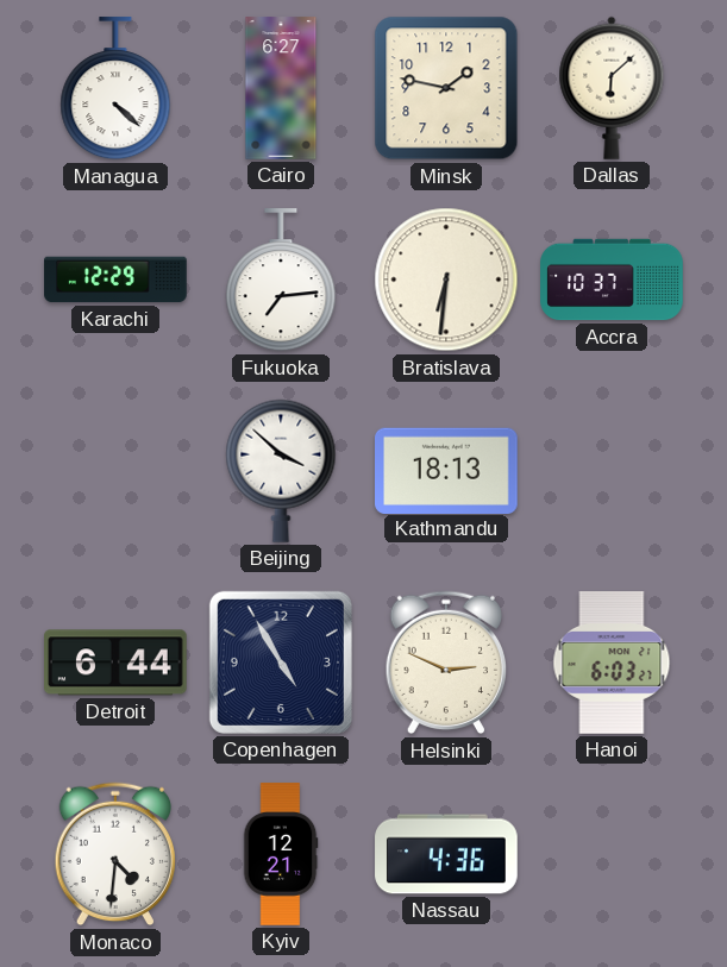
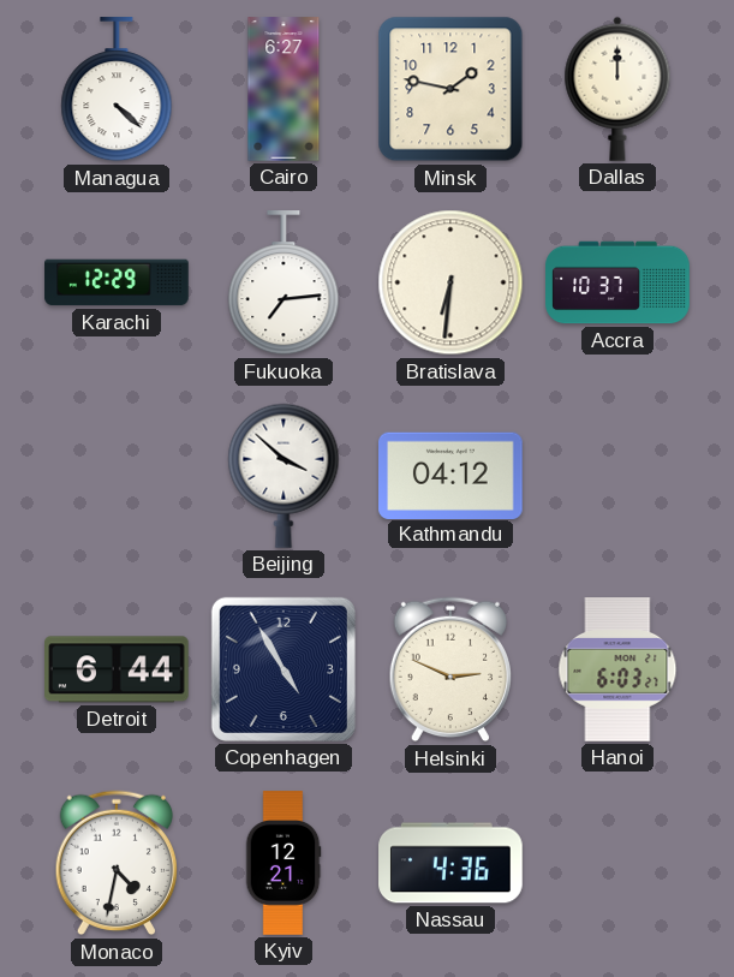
Dallas: 6:08 -> 12:00
Kathmandu: 18:13 -> 04:12
Monaco: 4:31 -> 4:32
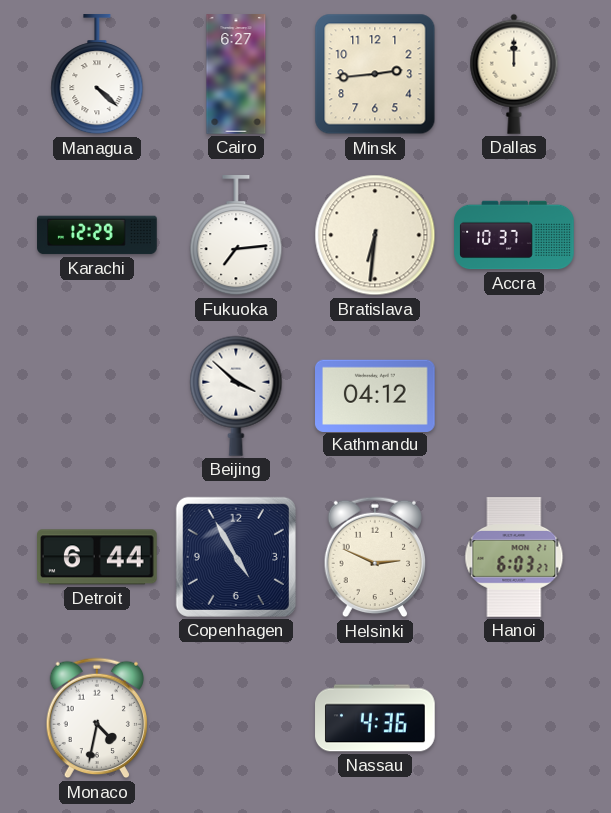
Minsk: 1:47 -> 2:44
Kyiv: 12:21 -> none
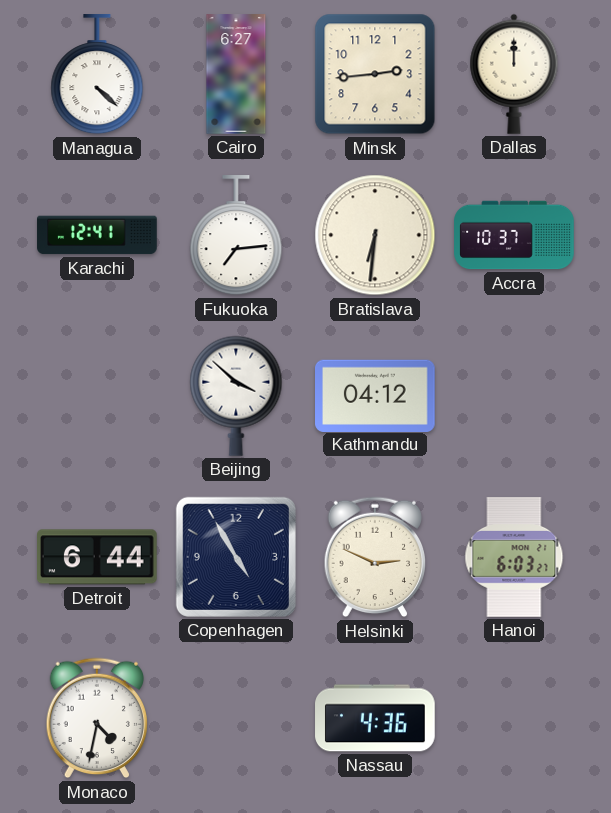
Karachi: 12:29 -> 12:41
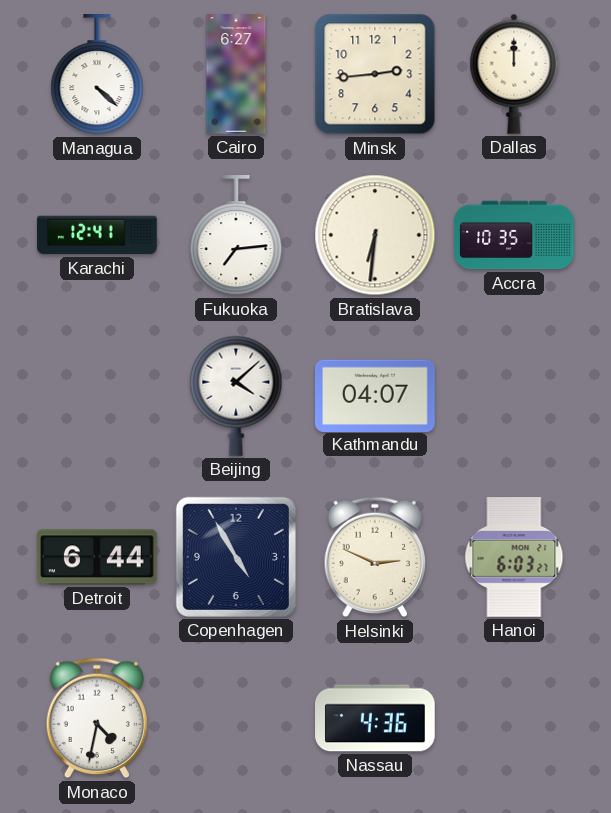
Accra: 10:37 -> 10:35
Beijing: 3:52 -> 4:08
Kathmandu: 04:12 -> 04:07
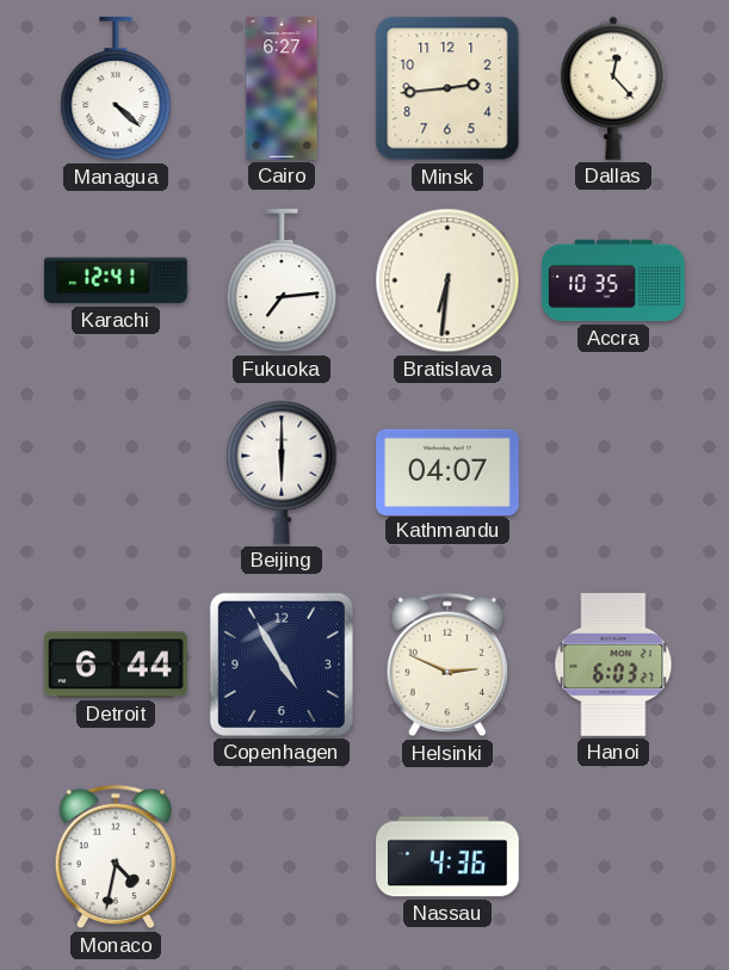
Dallas: 12:00 -> 12:23
Beijing: 4:08 -> 6:00
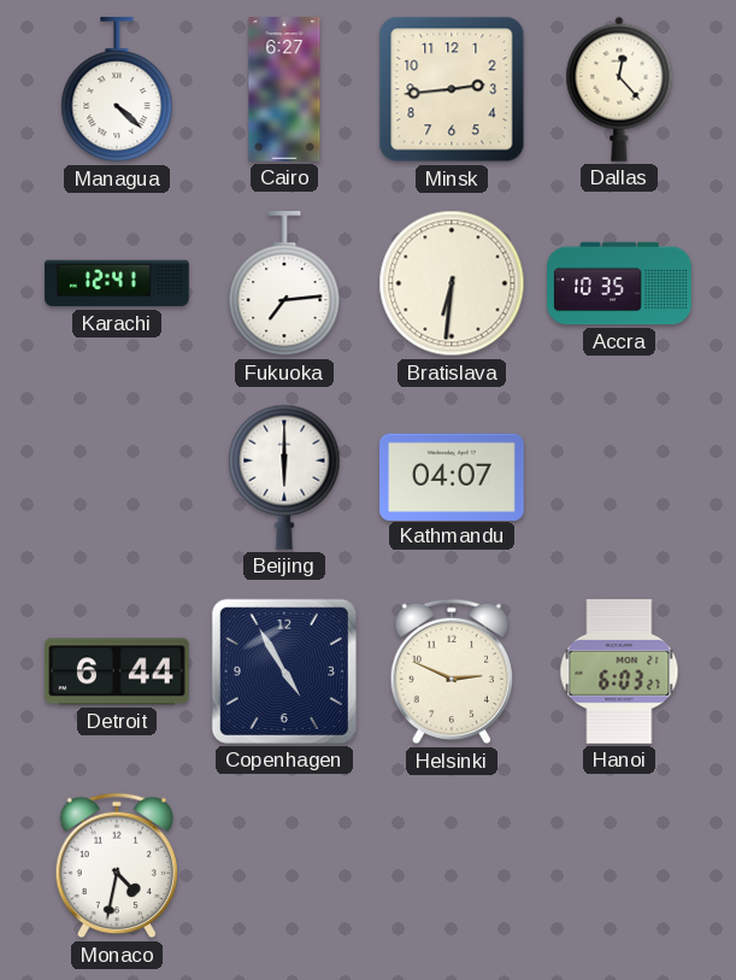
Nassau: 4:36 -> none
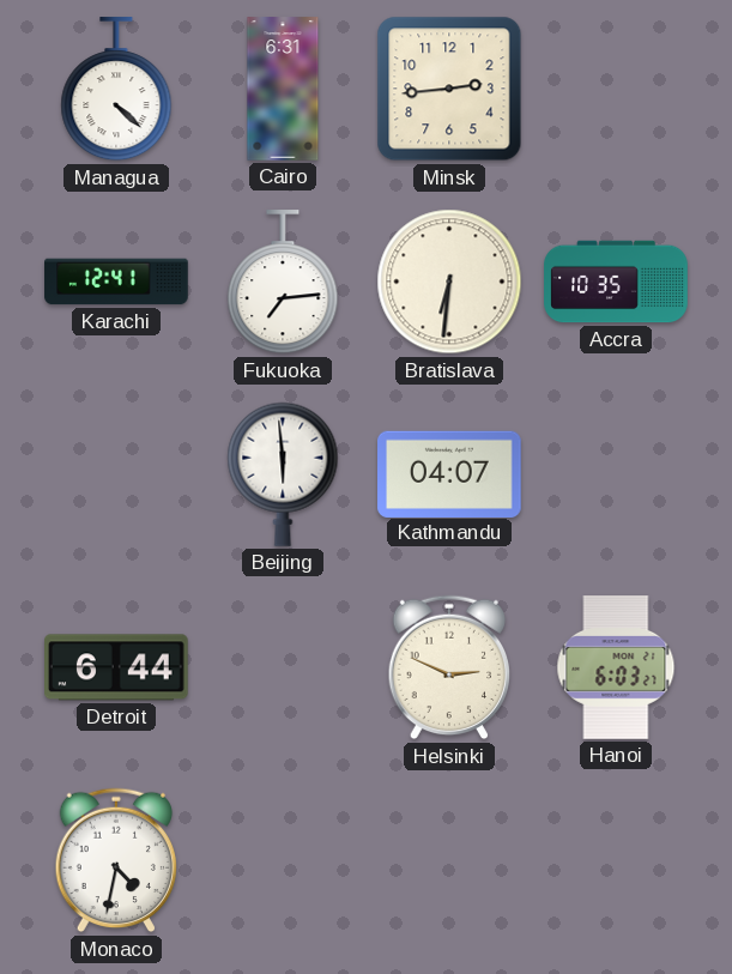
Cairo: 6:27 -> 6:31
Dallas: 12:23 -> none
Beijing: 6:00 -> 5:59
Copenhagen: 4:55 -> none
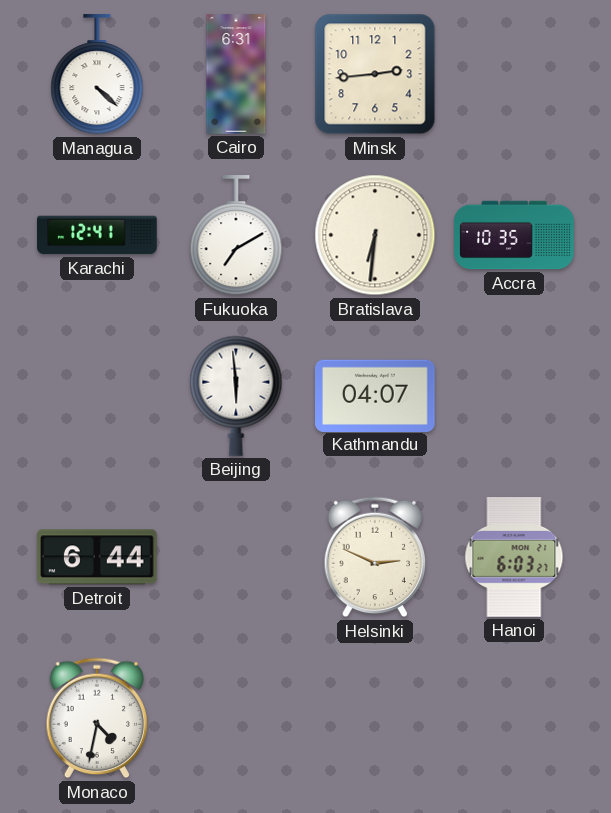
Fukuoka: 7:14 -> 7:10
